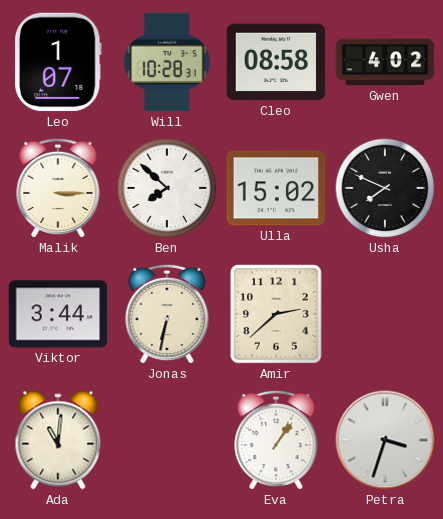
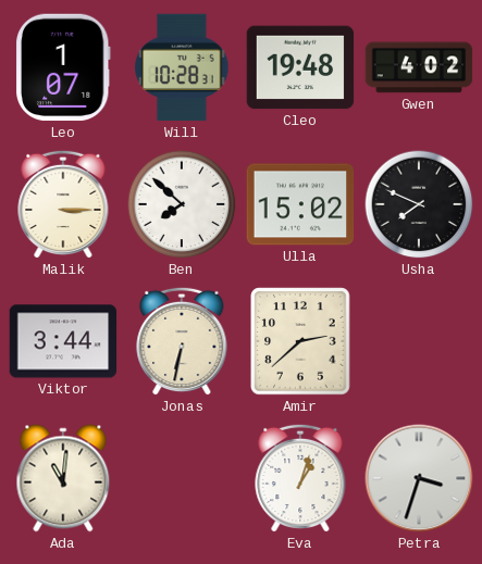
Cleo: 08:58 -> 19:48
Eva: 1:06 -> 1:03
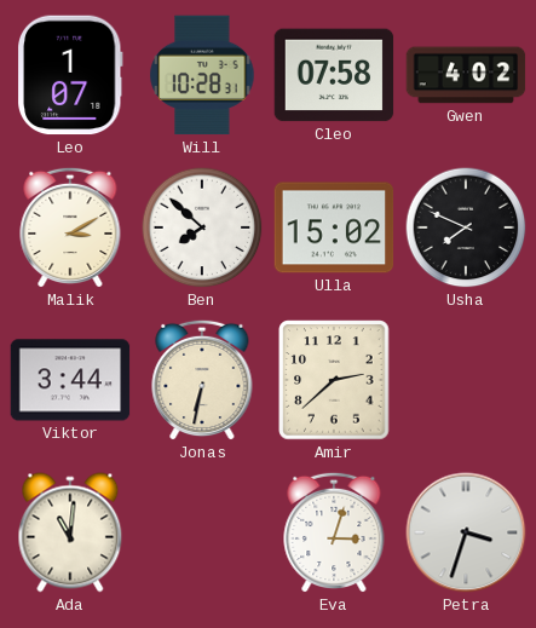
Cleo: 19:48 -> 07:58
Malik: 3:15 -> 3:10
Eva: 1:03 -> 3:03
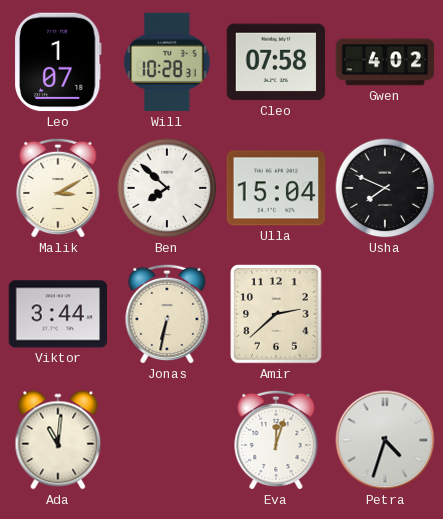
Ulla: 15:02 -> 15:04
Eva: 3:03 -> 12:03
Petra: 3:33 -> 4:33
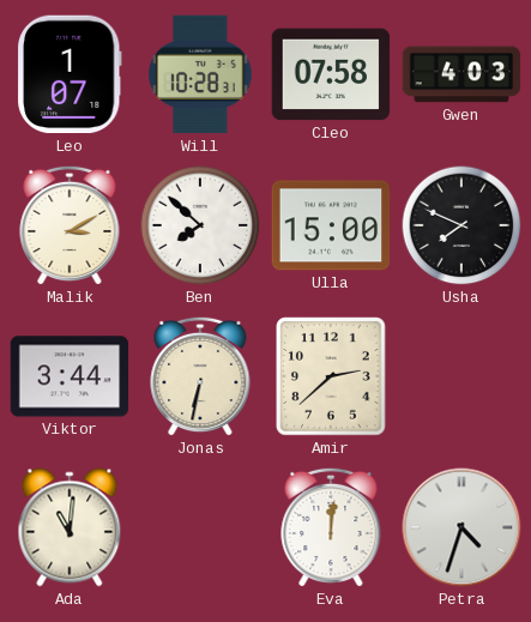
Gwen: 4:02 -> 4:03
Ulla: 15:04 -> 15:00
Eva: 12:03 -> 12:01
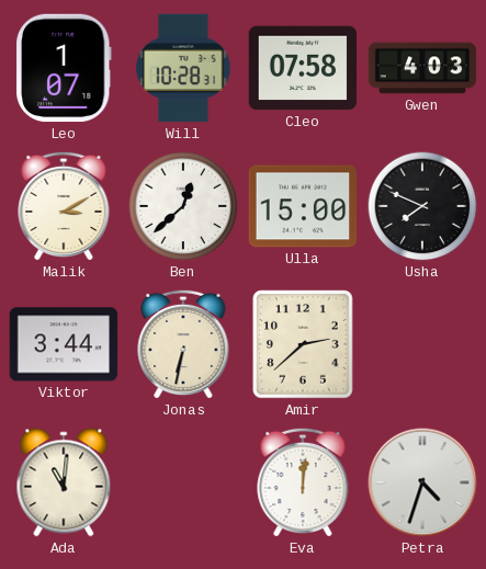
Ben: 7:52 -> 12:38
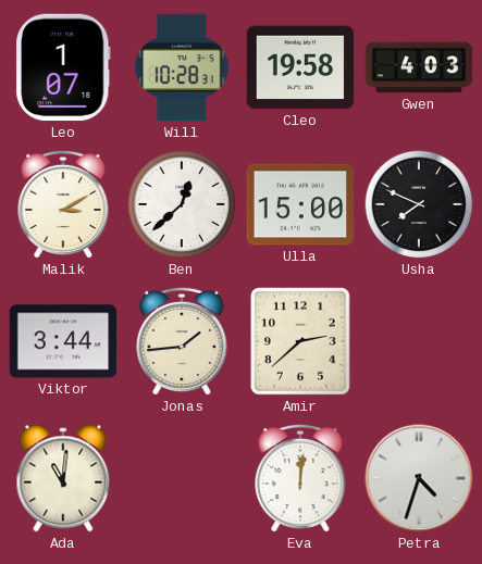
Cleo: 07:58 -> 19:58
Jonas: 6:32 -> 1:44
